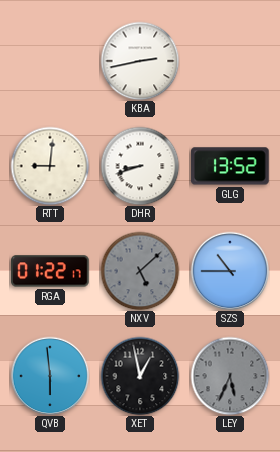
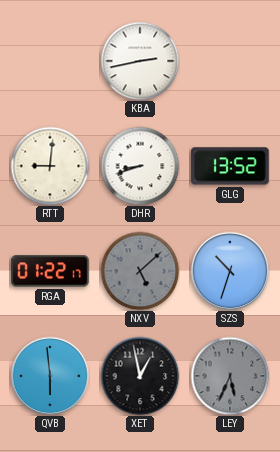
SZS: 10:45 -> 10:33
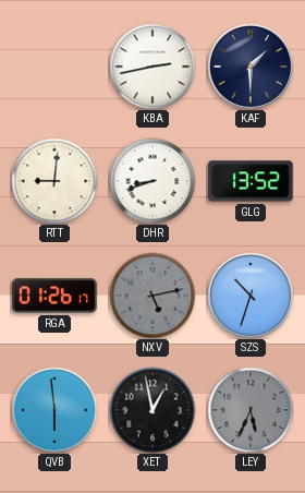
KAF: none -> 1:30
RGA: 01:22 -> 01:26
NXV: 5:08 -> 5:13
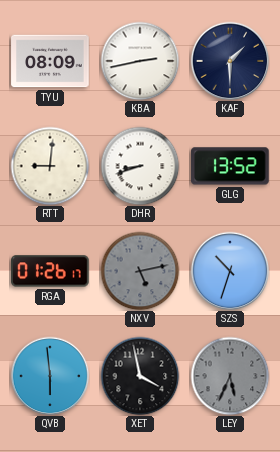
TYU: none -> 08:09
XET: 12:58 -> 3:58
